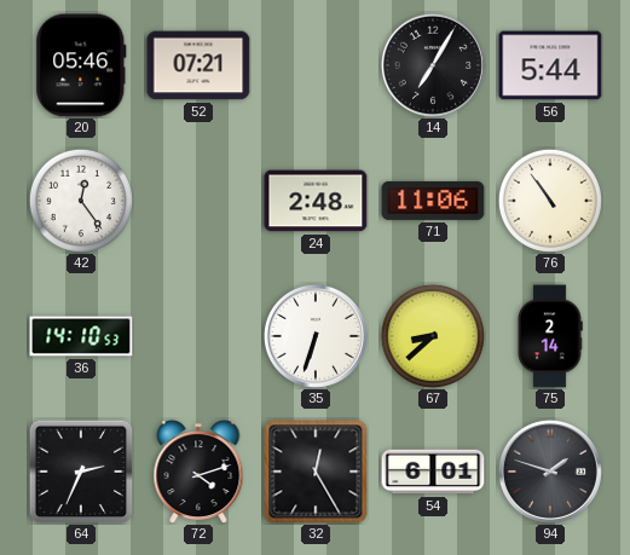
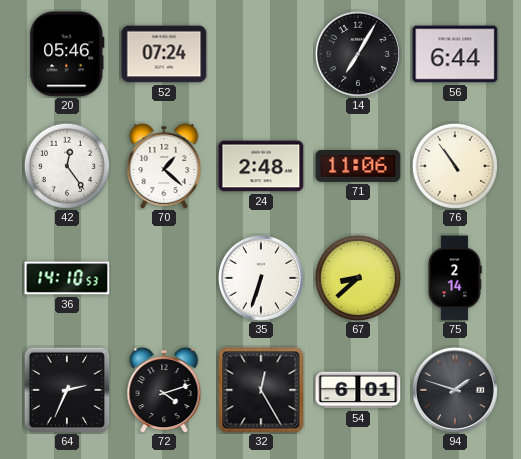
52: 07:21 -> 07:24
56: 5:44 -> 6:44
70: none -> 1:22
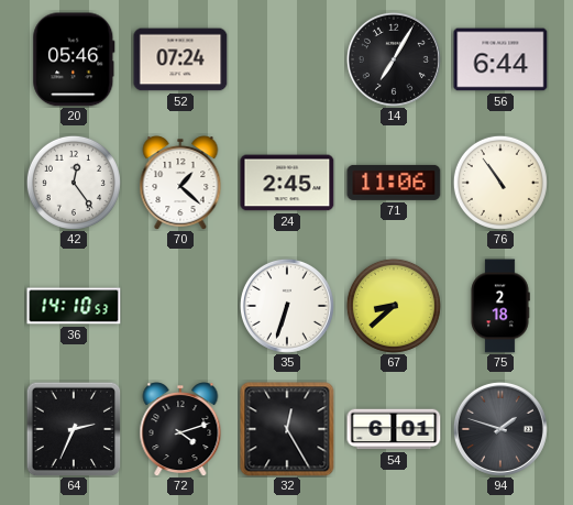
24: 2:48 -> 2:45
75: 2:14 -> 2:18
